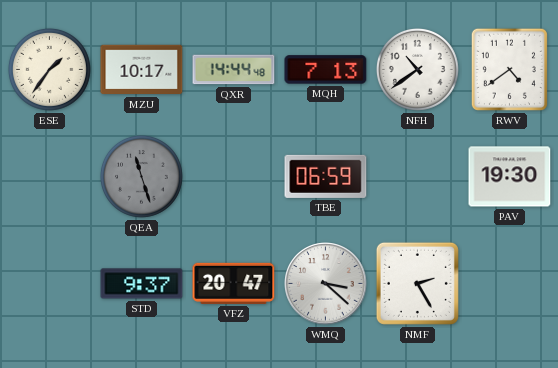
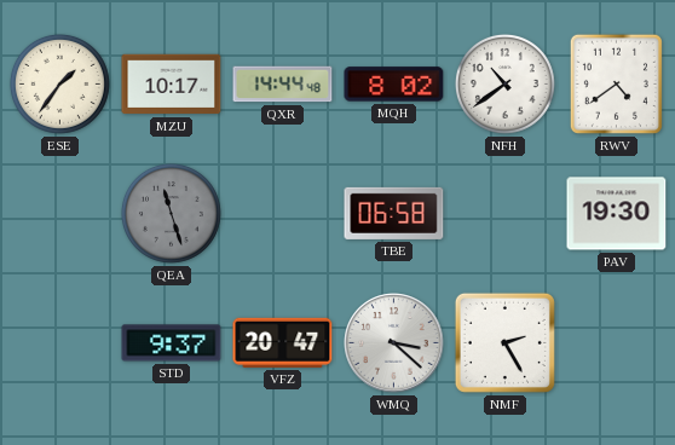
MQH: 7:13 -> 8:02
TBE: 06:59 -> 06:58
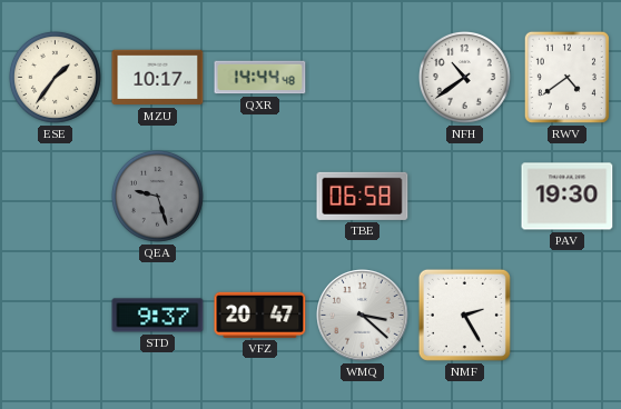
MQH: 8:02 -> none
QEA: 11:27 -> 9:27
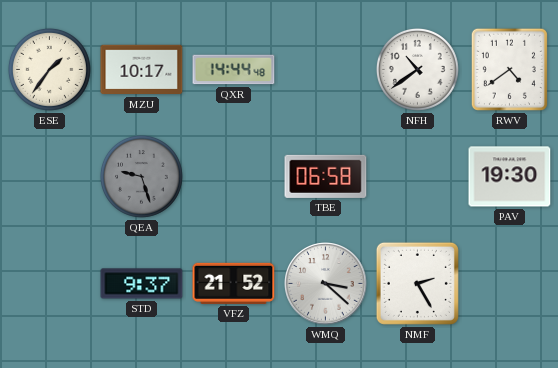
VFZ: 20:47 -> 21:52
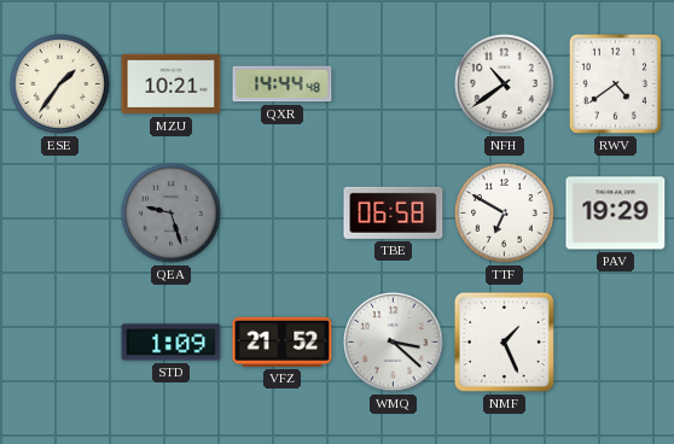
MZU: 10:17 -> 10:21
TTF: none -> 6:50
PAV: 19:30 -> 19:29
STD: 9:37 -> 1:09
NMF: 2:25 -> 1:26
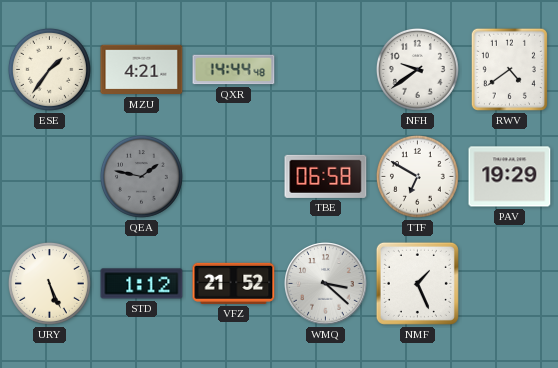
MZU: 10:21 -> 4:21
NFH: 10:39 -> 9:39
QEA: 9:27 -> 1:47
URY: none -> 5:26
STD: 1:09 -> 1:12
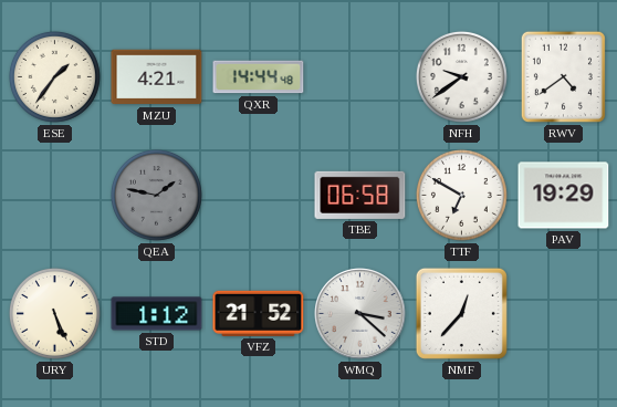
NMF: 1:26 -> 12:37
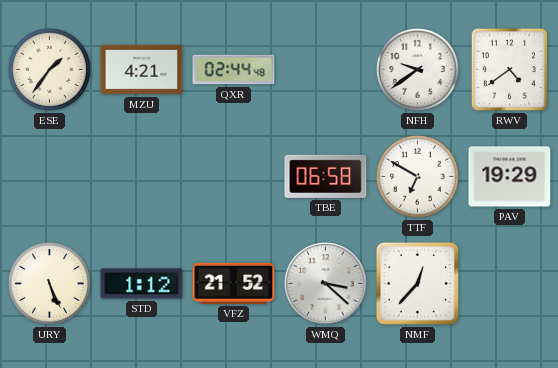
QXR: 14:44 -> 02:44
QEA: 1:47 -> none
